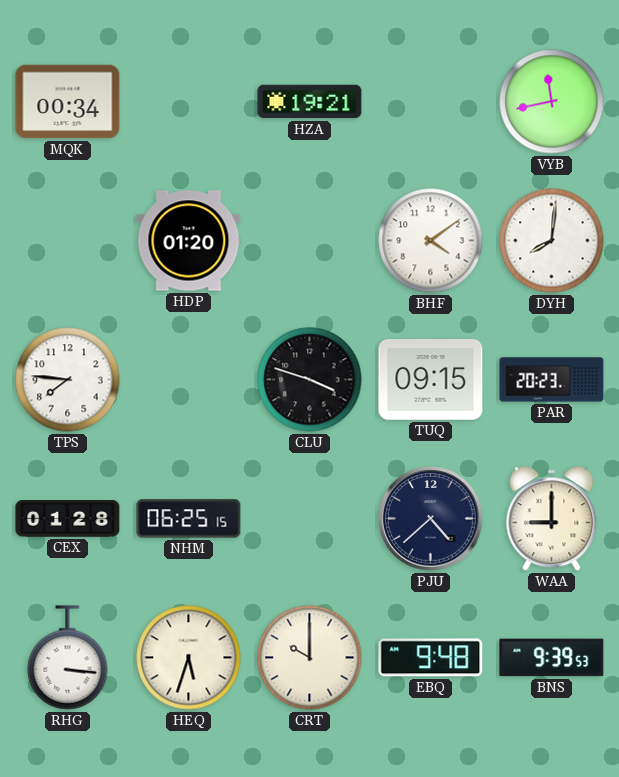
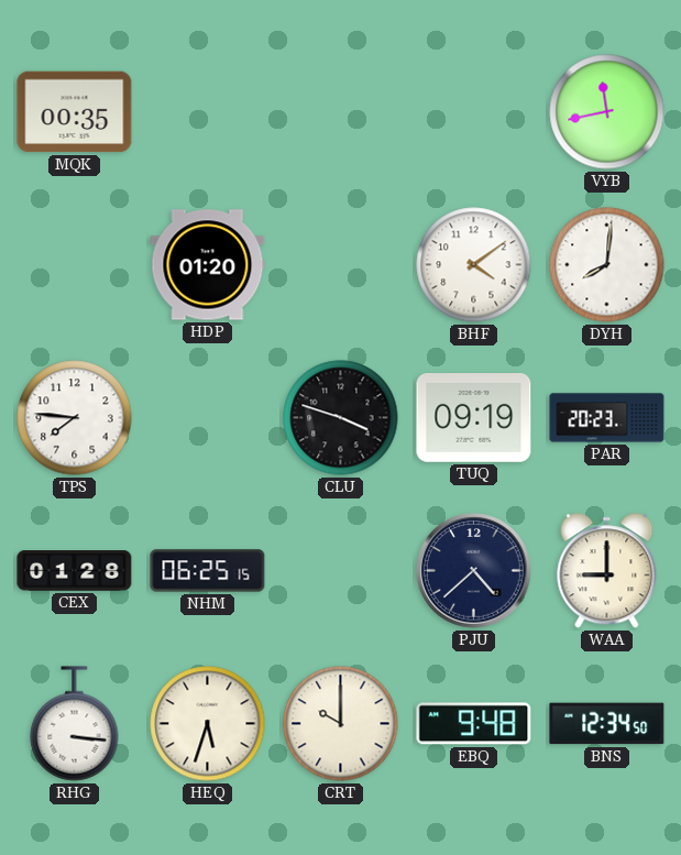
MQK: 00:34 -> 00:35
HZA: 19:21 -> none
TUQ: 09:15 -> 09:19
BNS: 9:39 -> 12:34
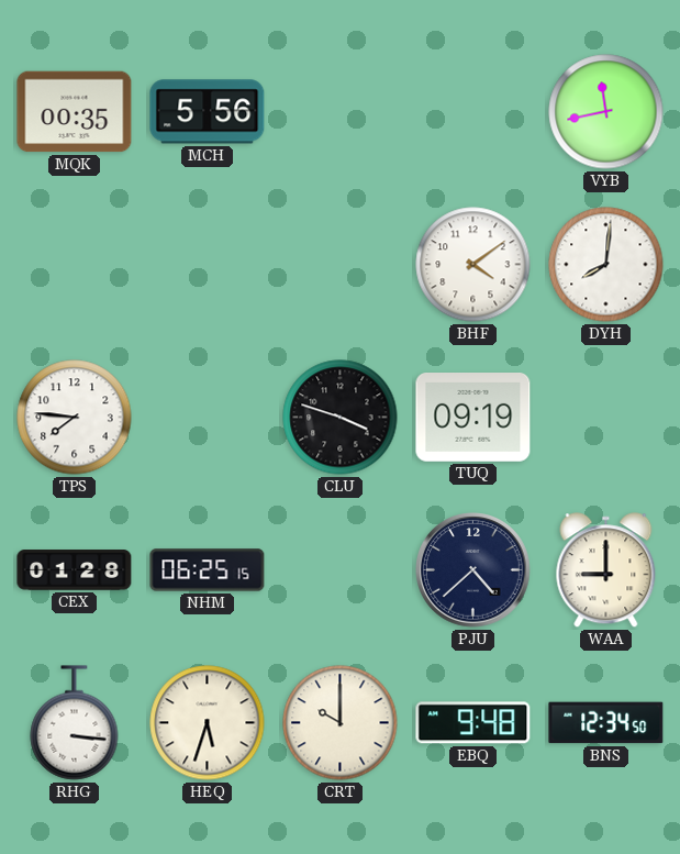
MCH: none -> 5:56
HDP: 01:20 -> none
PAR: 20:23 -> none
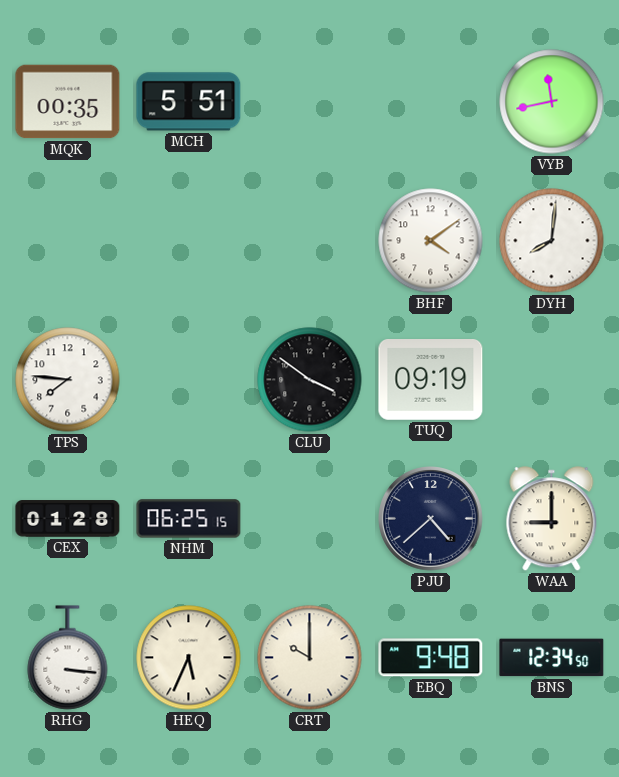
MCH: 5:56 -> 5:51
CLU: 3:48 -> 3:51
HEQ: 5:33 -> 5:34
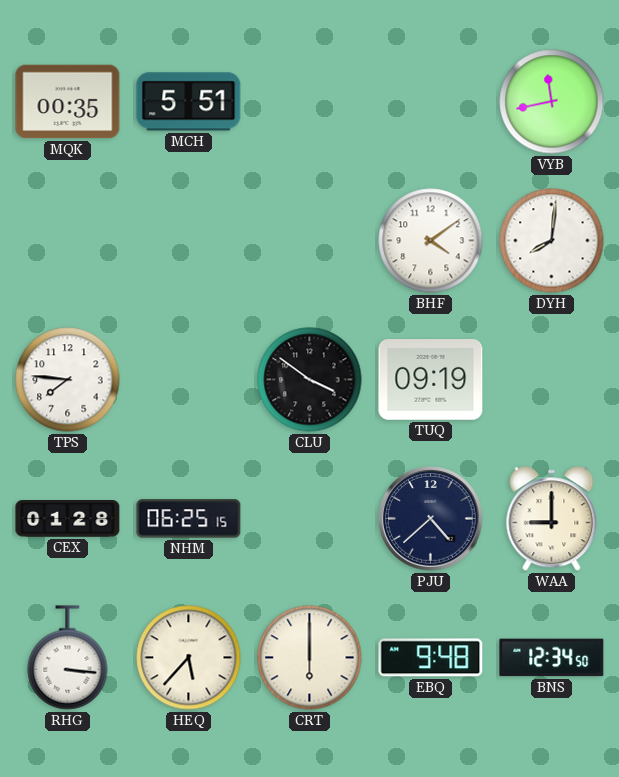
HEQ: 5:34 -> 5:37
CRT: 10:00 -> 6:00
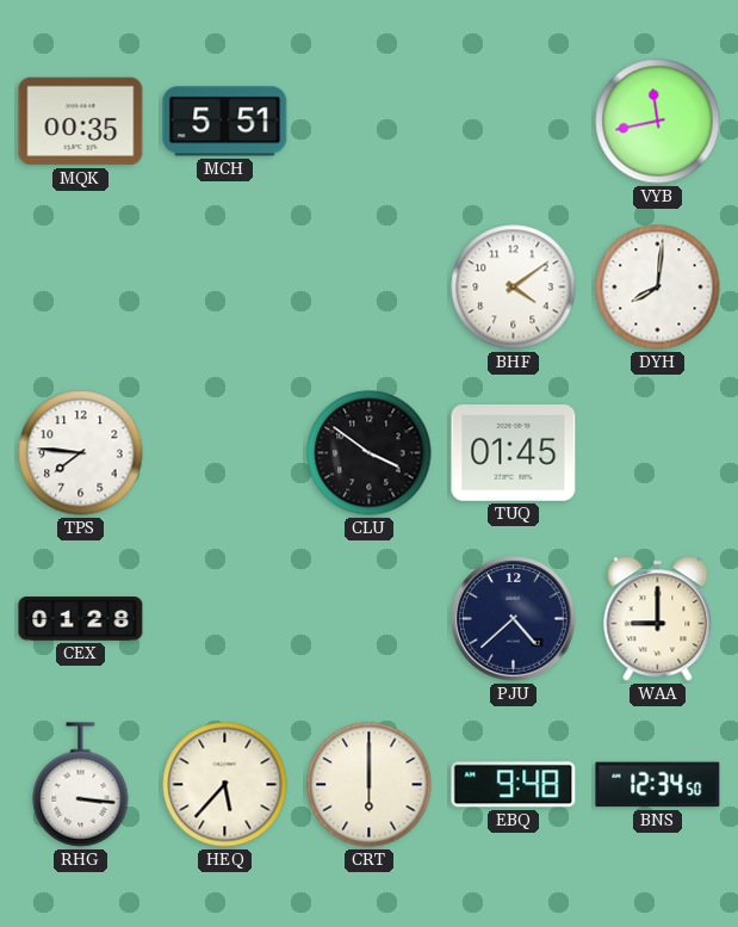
TUQ: 09:19 -> 01:45
NHM: 06:25 -> none
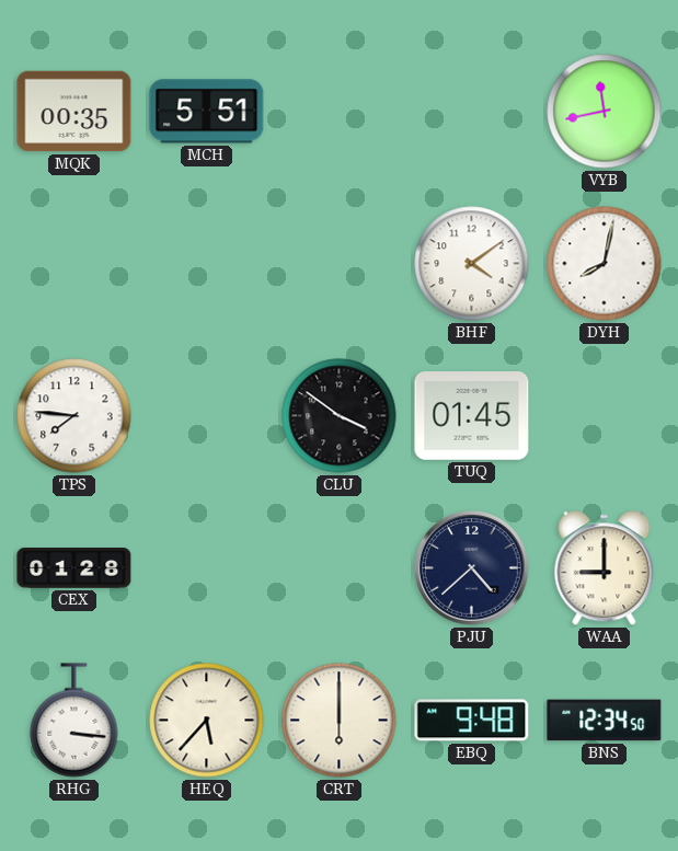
DYH: 8:01 -> 8:02
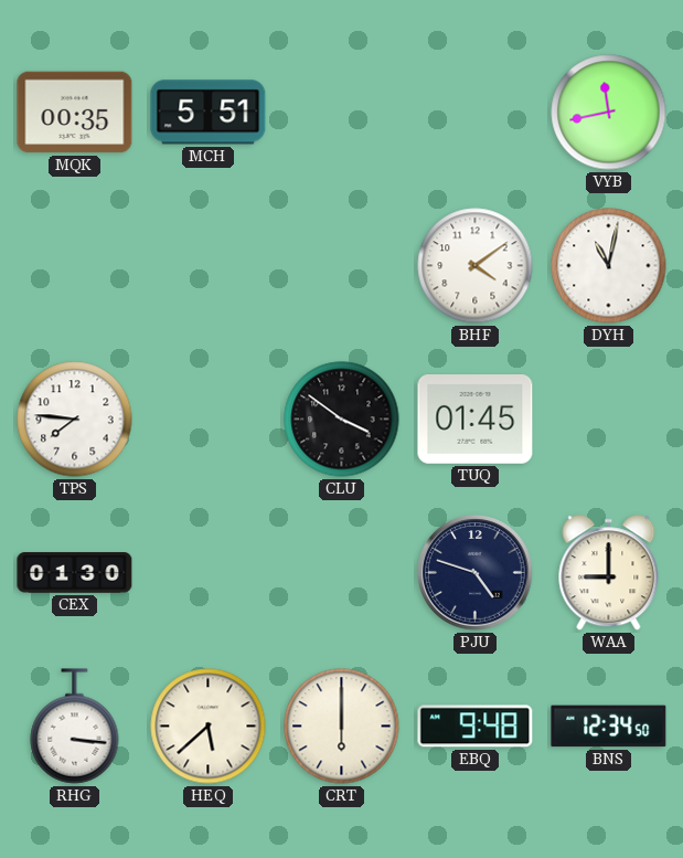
DYH: 8:02 -> 11:02
CEX: 01:28 -> 01:30
PJU: 4:38 -> 4:48
HEQ: 5:37 -> 5:38
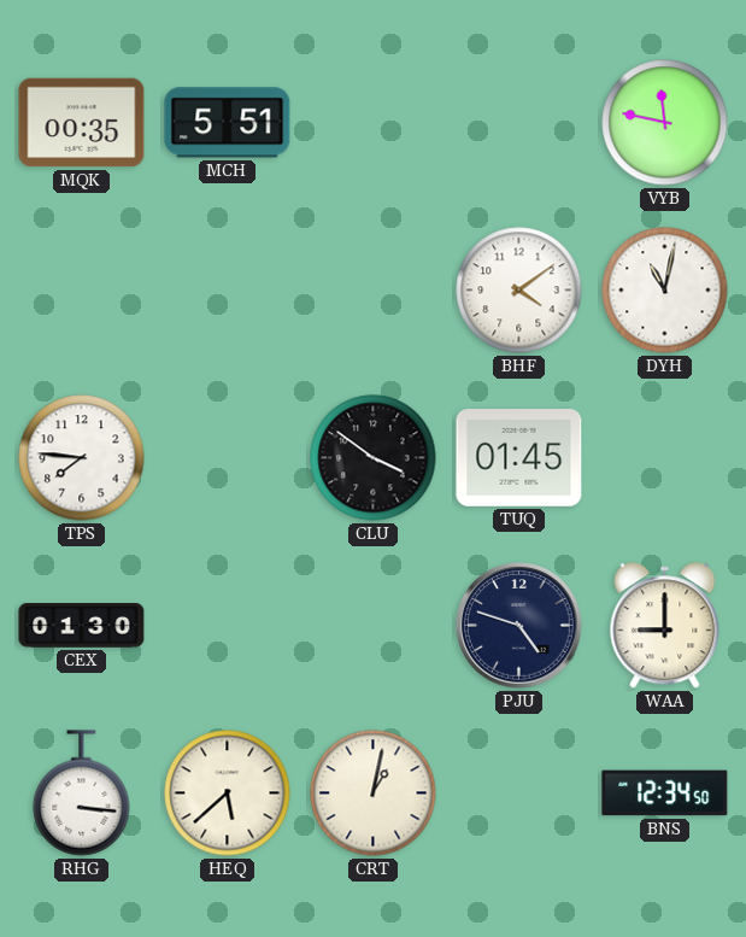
VYB: 11:43 -> 11:47
CRT: 6:00 -> 1:02
EBQ: 9:48 -> none
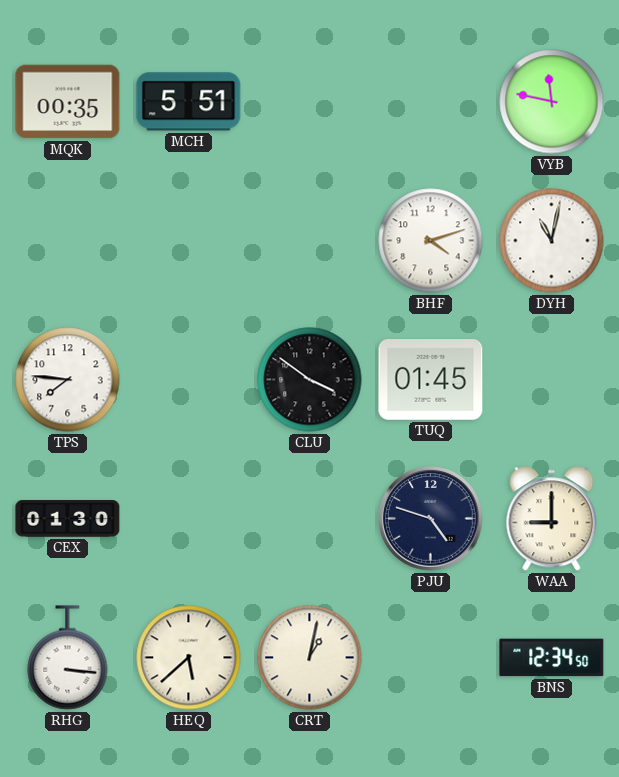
BHF: 4:09 -> 4:12
